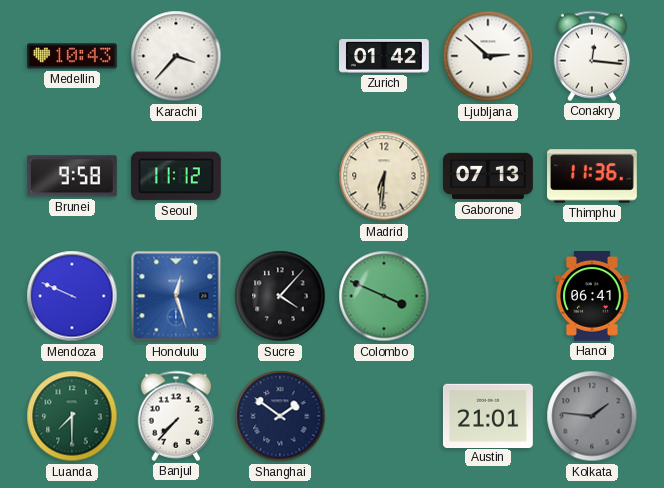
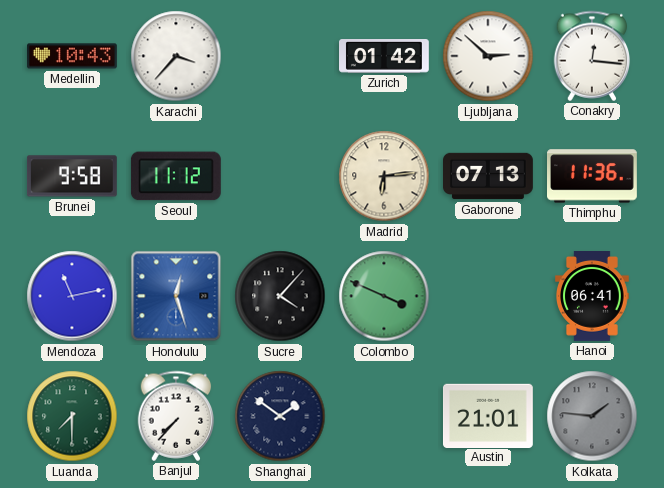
Madrid: 6:31 -> 6:14
Mendoza: 9:49 -> 11:13
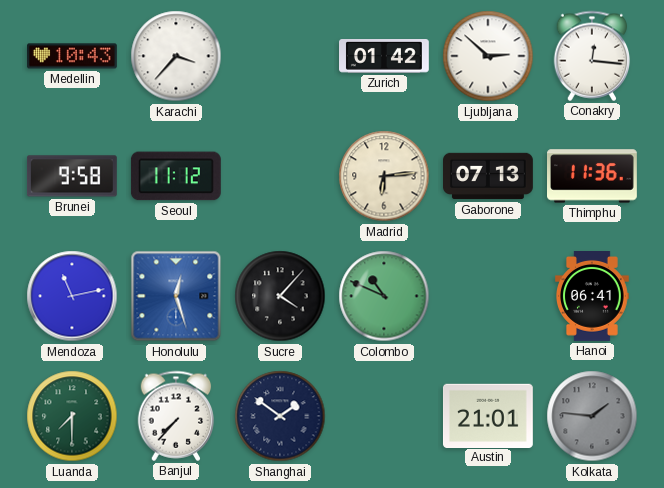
Colombo: 3:49 -> 10:49
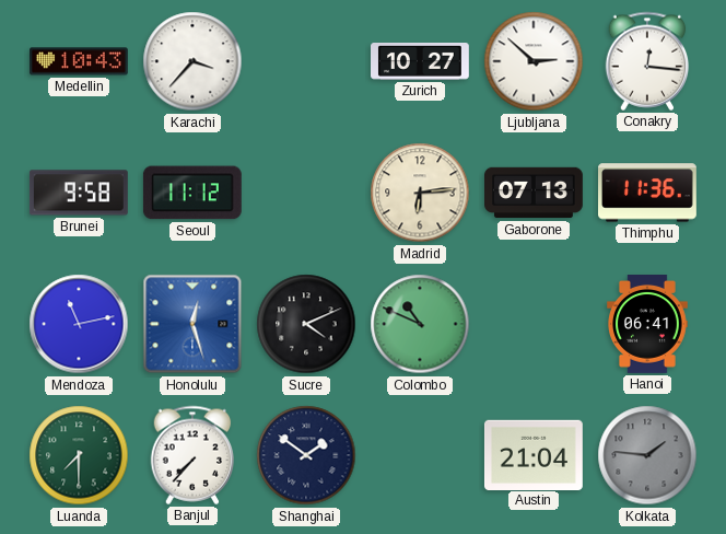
Zurich: 01:42 -> 10:27
Sucre: 4:07 -> 4:11
Austin: 21:01 -> 21:04
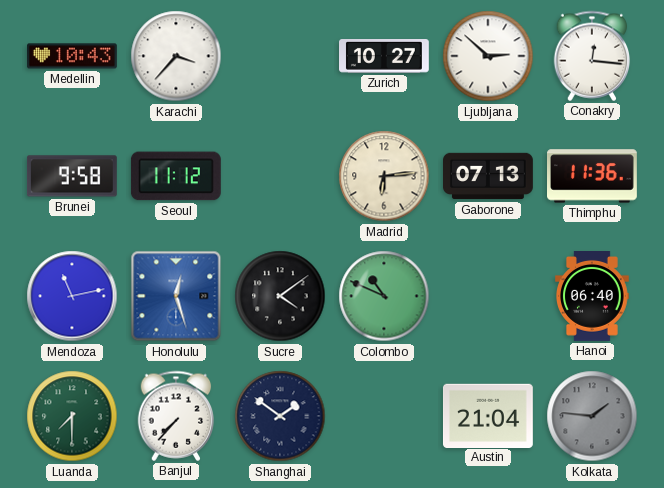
Sucre: 4:11 -> 4:09
Hanoi: 06:41 -> 06:40
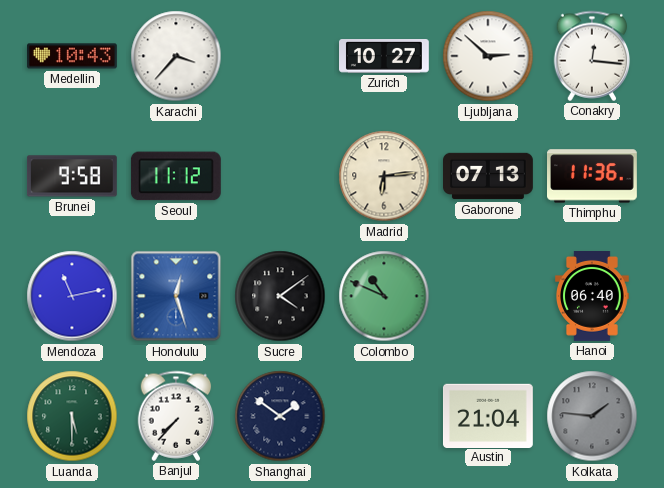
Luanda: 7:30 -> 5:30
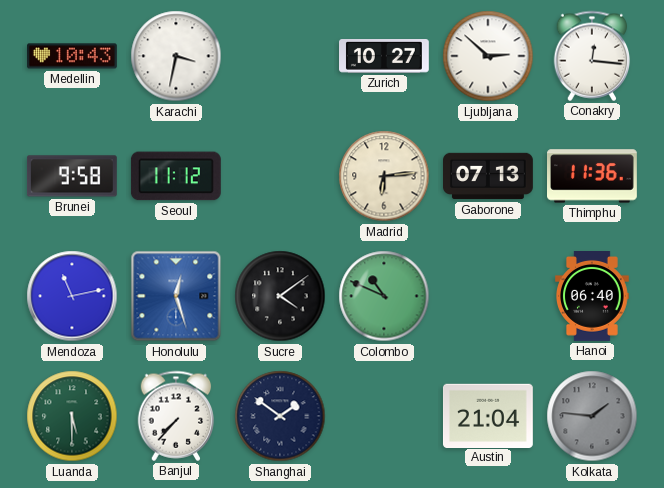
Karachi: 3:37 -> 3:32
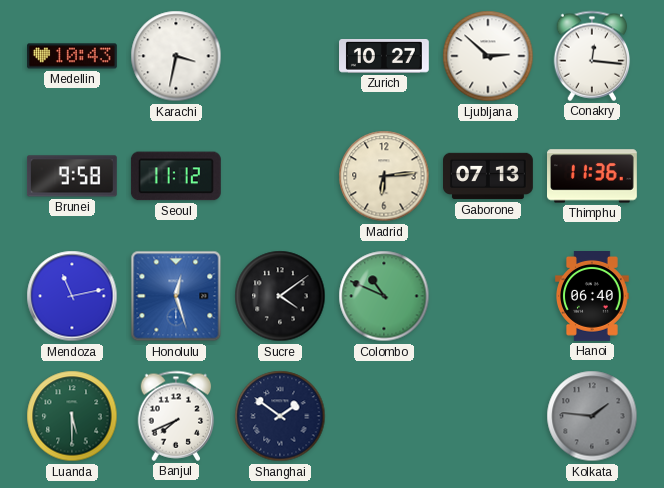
Banjul: 7:37 -> 7:41
Austin: 21:04 -> none
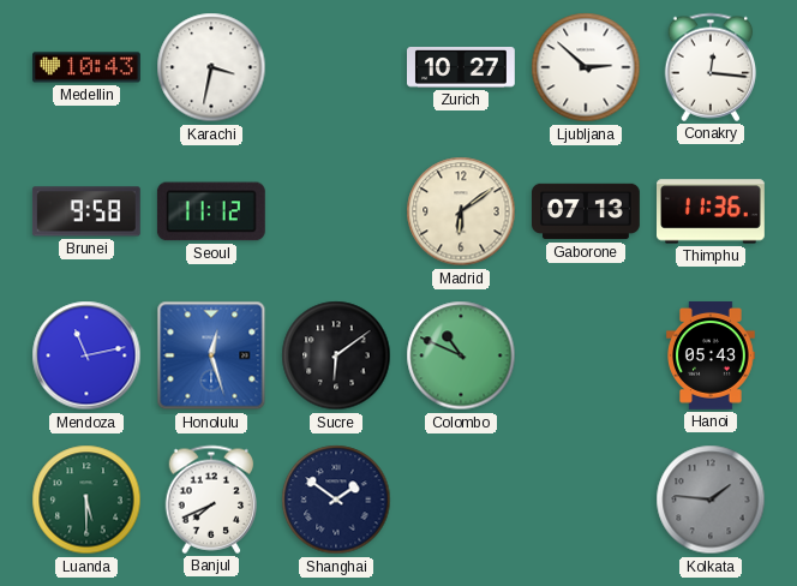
Madrid: 6:14 -> 6:09
Sucre: 4:09 -> 6:09
Hanoi: 06:40 -> 05:43
